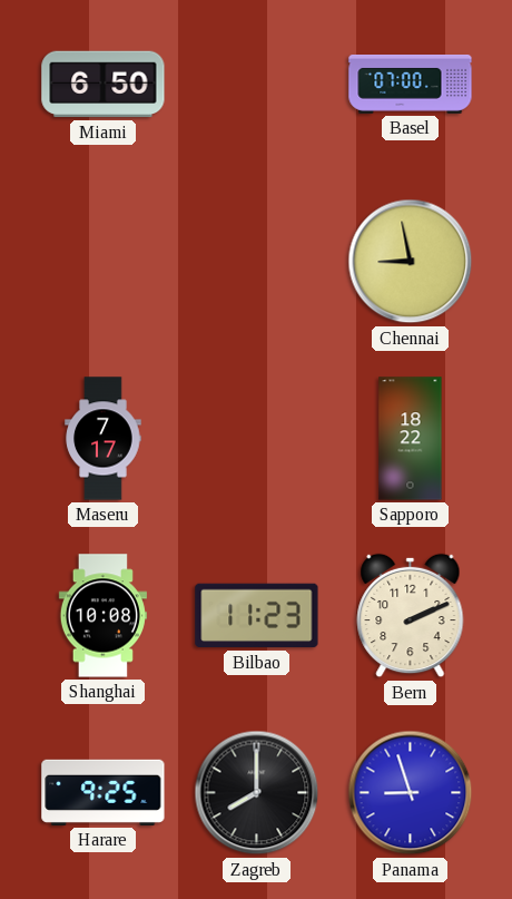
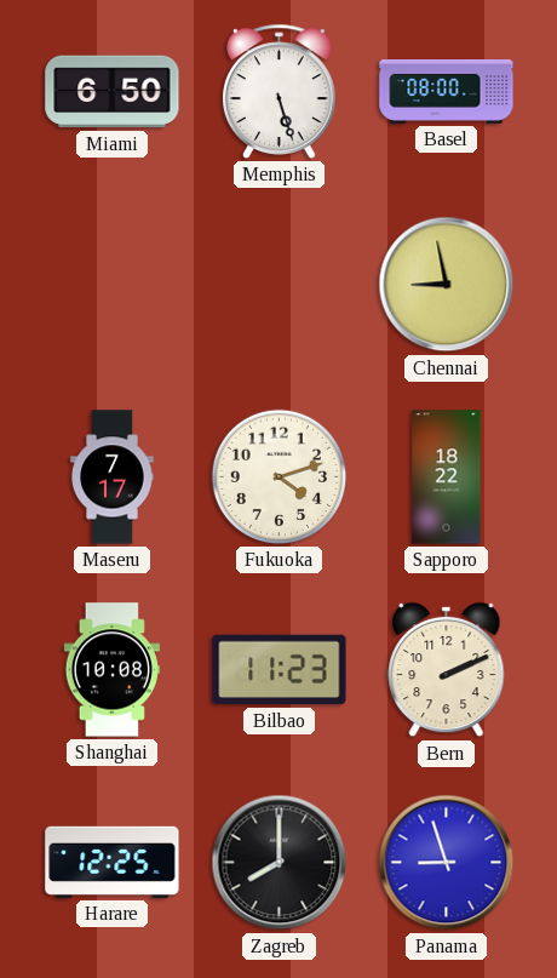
Memphis: none -> 5:27
Basel: 07:00 -> 08:00
Fukuoka: none -> 4:12
Harare: 9:25 -> 12:25
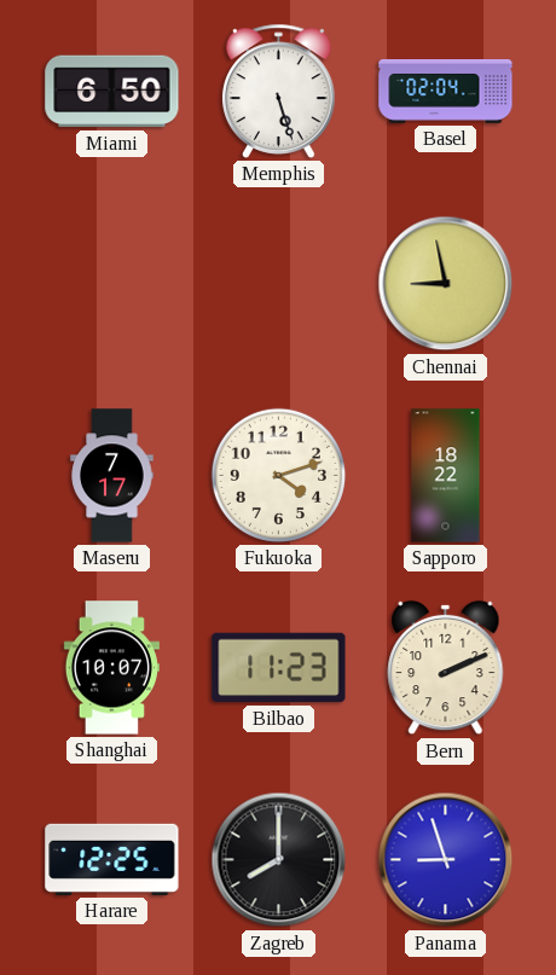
Basel: 08:00 -> 02:04
Shanghai: 10:08 -> 10:07
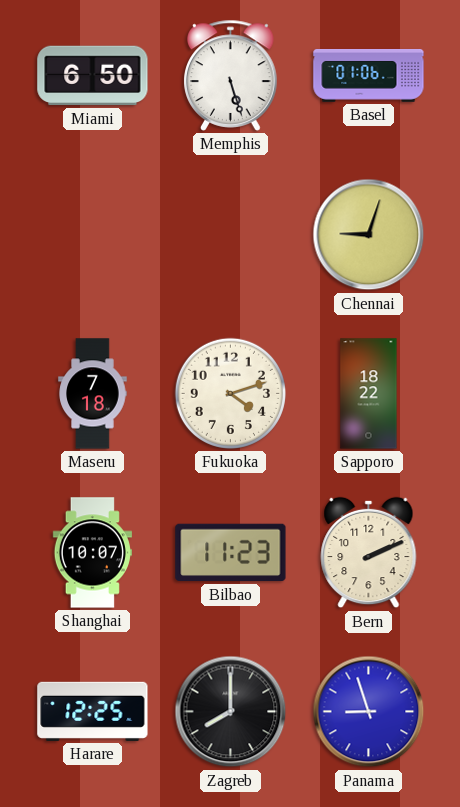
Basel: 02:04 -> 01:06
Chennai: 8:58 -> 9:03
Maseru: 7:17 -> 7:18
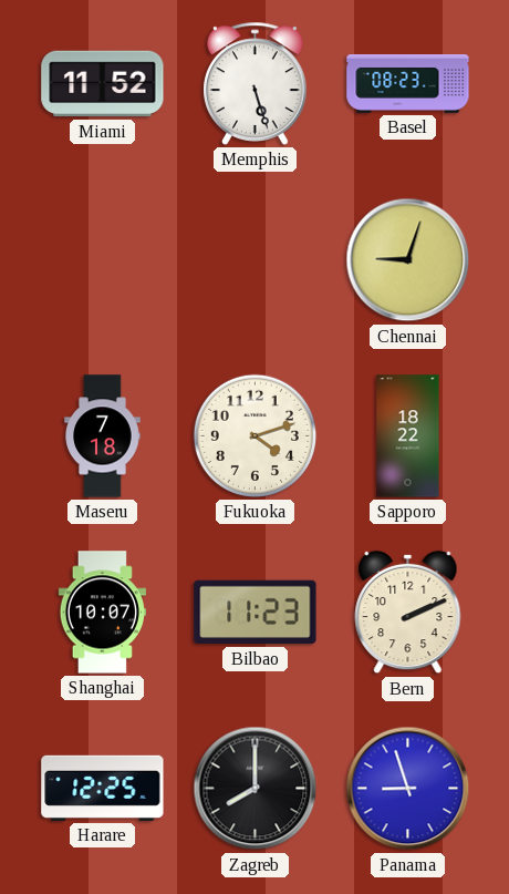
Miami: 6:50 -> 11:52
Basel: 01:06 -> 08:23
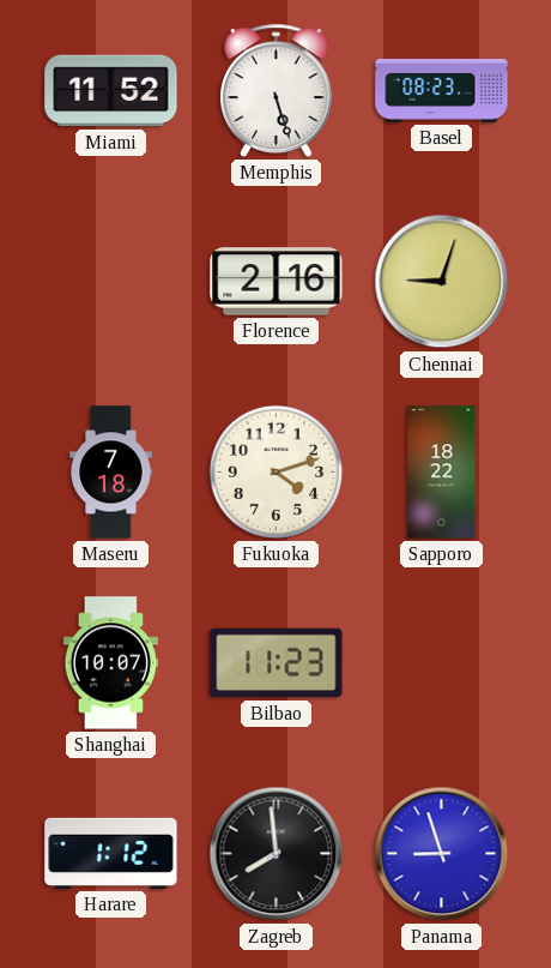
Florence: none -> 2:16
Bern: 2:11 -> none
Harare: 12:25 -> 1:12
Zagreb: 8:00 -> 7:59
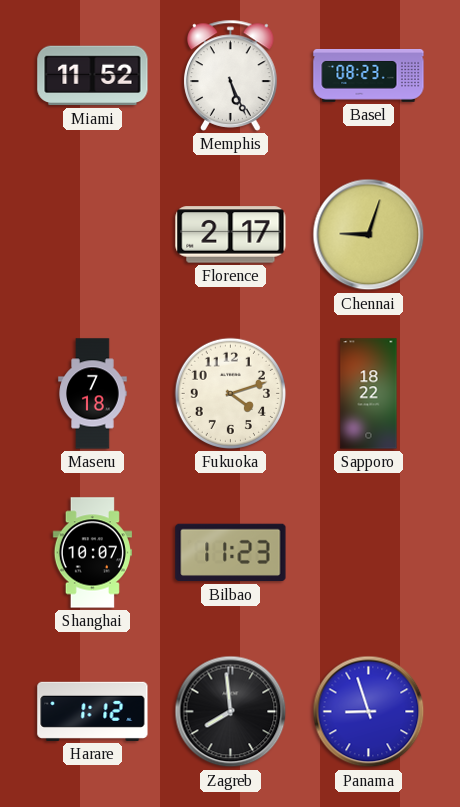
Memphis: 5:27 -> 5:26
Florence: 2:16 -> 2:17
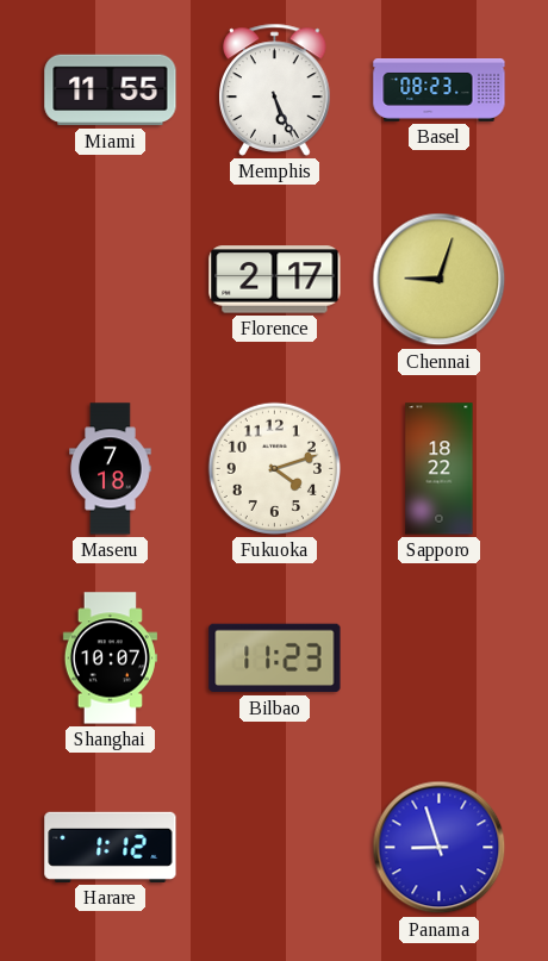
Miami: 11:52 -> 11:55
Zagreb: 7:59 -> none
